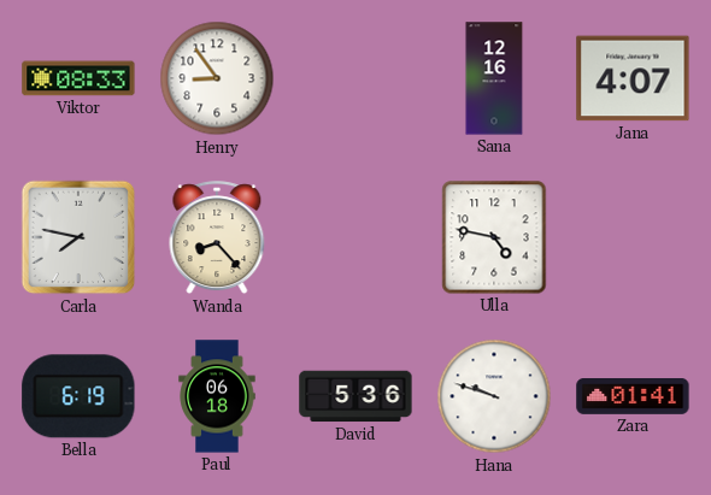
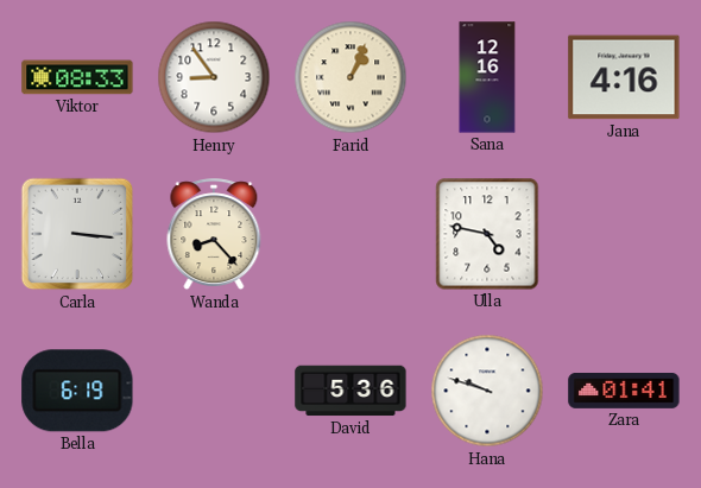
Farid: none -> 1:04
Jana: 4:07 -> 4:16
Carla: 7:47 -> 3:16
Paul: 06:18 -> none
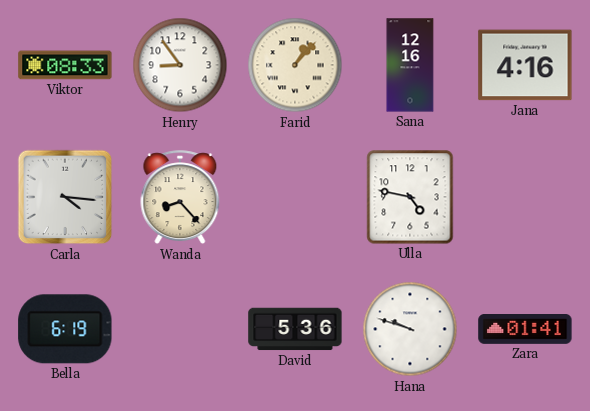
Farid: 1:04 -> 1:07
Carla: 3:16 -> 4:16
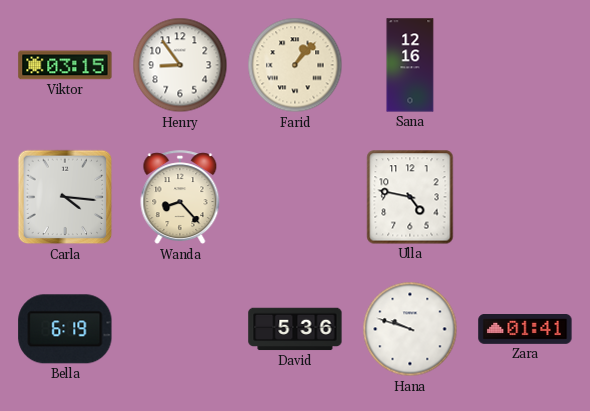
Viktor: 08:33 -> 03:15
Jana: 4:16 -> none
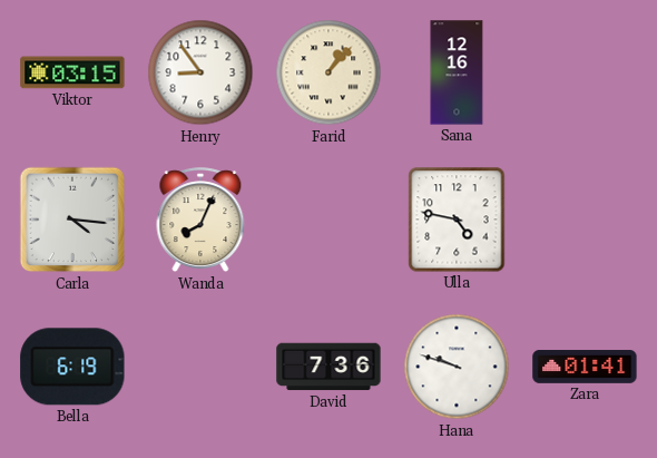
Wanda: 8:23 -> 8:04
David: 5:36 -> 7:36
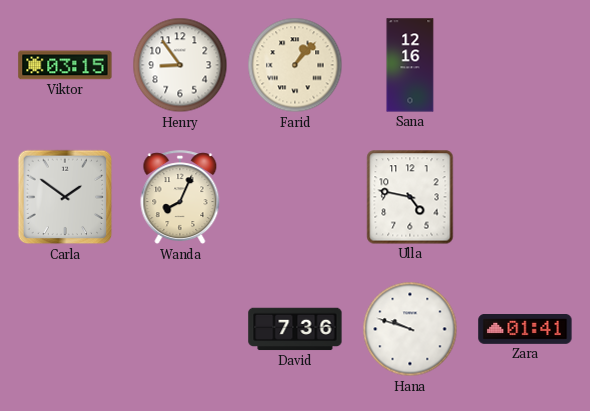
Carla: 4:16 -> 1:51
Bella: 6:19 -> none
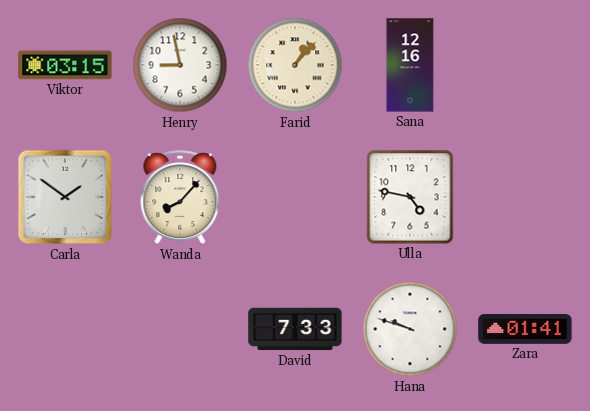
Henry: 8:54 -> 8:58
Wanda: 8:04 -> 8:07
David: 7:36 -> 7:33
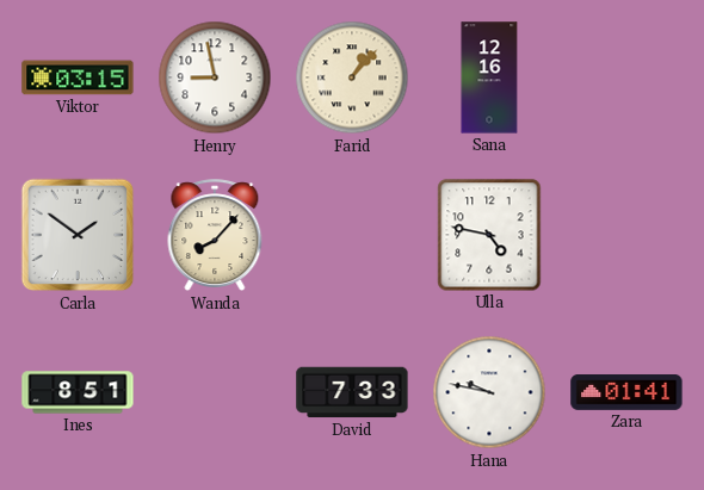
Ines: none -> 8:51
Hana: 9:48 -> 9:47
